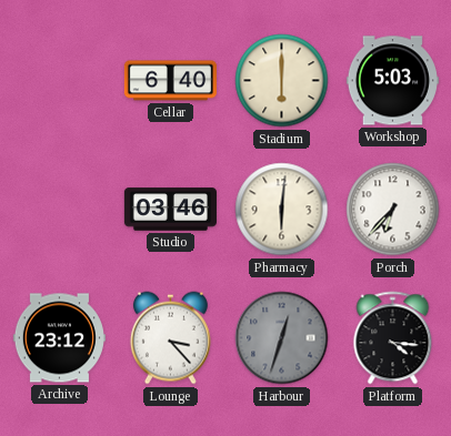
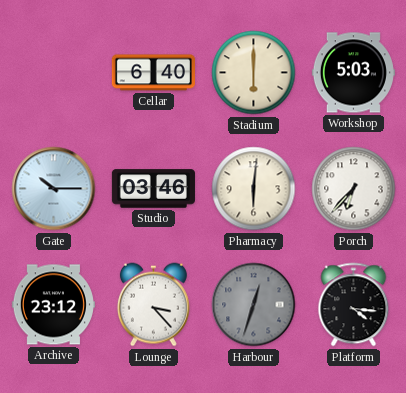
Gate: none -> 10:15
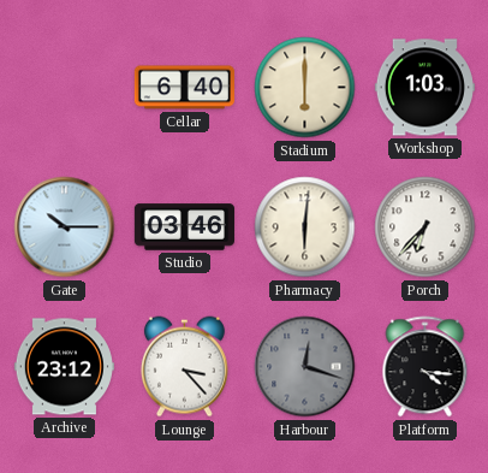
Workshop: 5:03 -> 1:03
Harbour: 12:33 -> 12:18
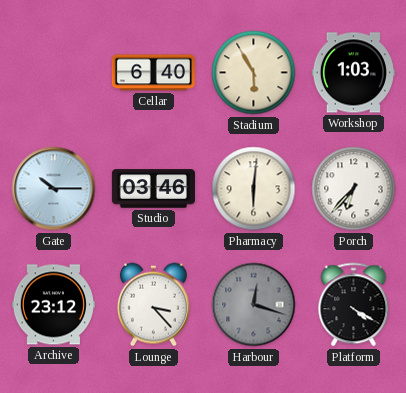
Stadium: 6:00 -> 5:55
Platform: 4:16 -> 4:20
